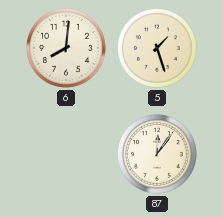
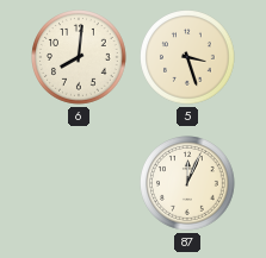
5: 1:27 -> 3:27
87: 12:06 -> 12:04
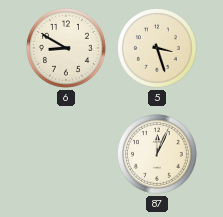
6: 8:01 -> 8:50
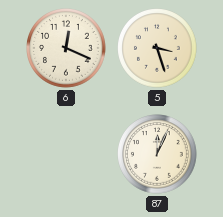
6: 8:50 -> 12:19
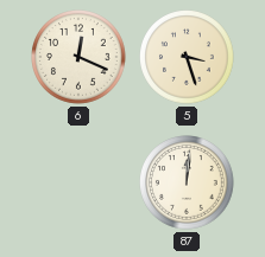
87: 12:04 -> 12:01
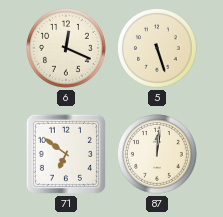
5: 3:27 -> 5:27
71: none -> 6:51
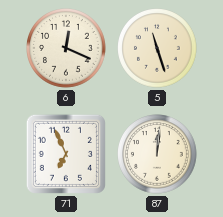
5: 5:27 -> 11:27
71: 6:51 -> 6:56
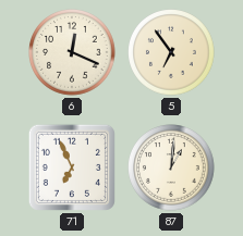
5: 11:27 -> 6:54
87: 12:01 -> 1:01
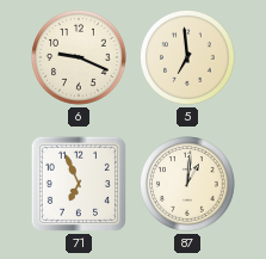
6: 12:19 -> 9:19
5: 6:54 -> 6:59
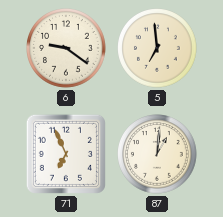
6: 9:19 -> 9:21
